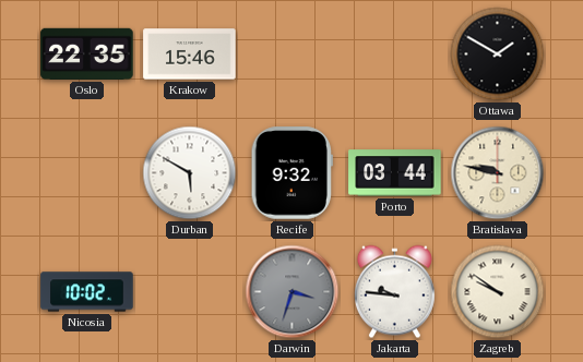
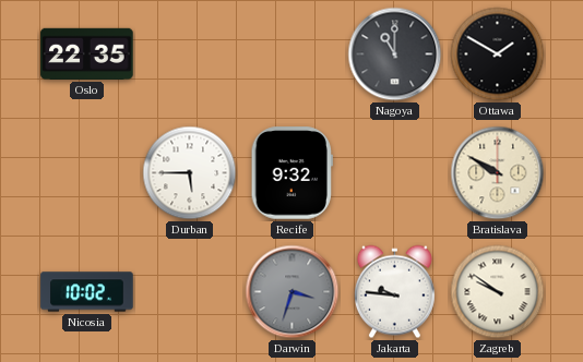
Krakow: 15:46 -> none
Nagoya: none -> 11:00
Durban: 5:50 -> 5:45
Porto: 03:44 -> none
Bratislava: 9:47 -> 9:50
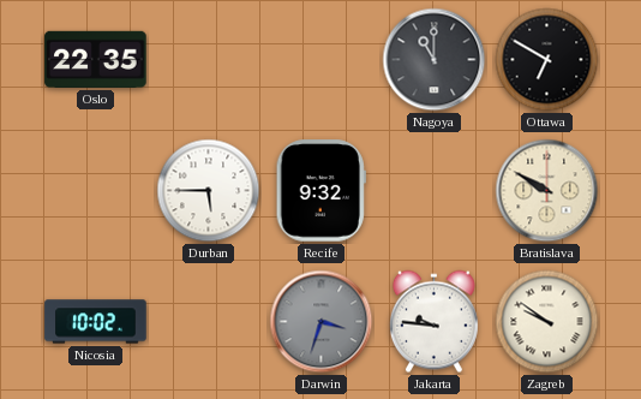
Ottawa: 1:50 -> 6:50
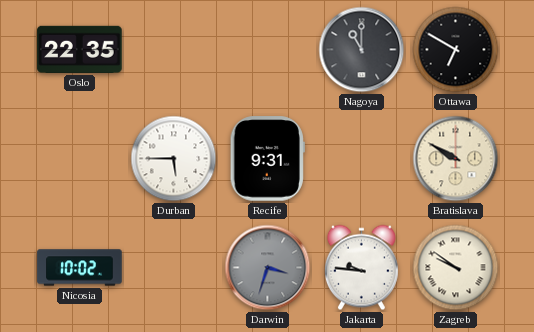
Recife: 9:32 -> 9:31
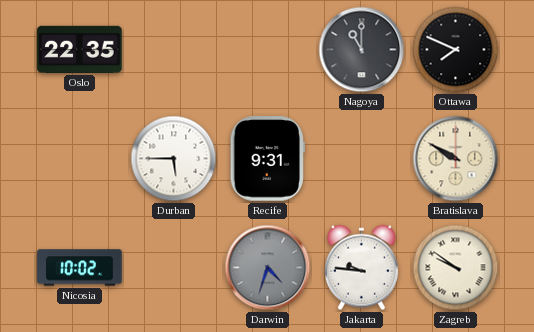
Ottawa: 6:50 -> 7:49
Darwin: 3:33 -> 4:33
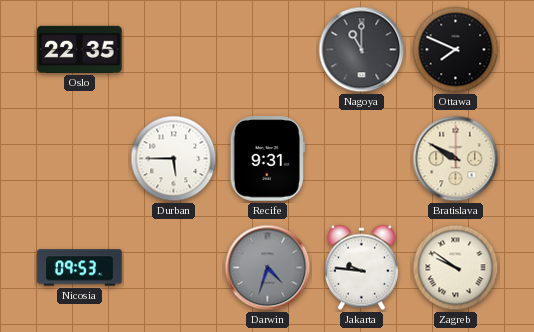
Nicosia: 10:02 -> 09:53
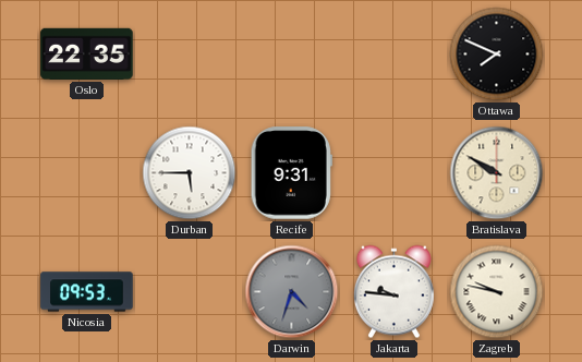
Nagoya: 11:00 -> none
Zagreb: 9:51 -> 9:47
